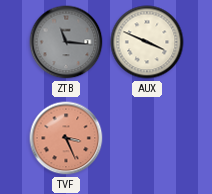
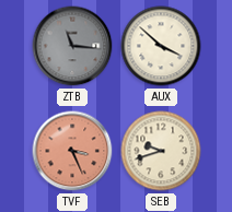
AUX: 3:49 -> 3:52
SEB: none -> 9:42
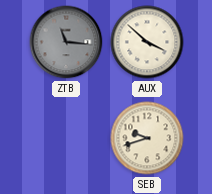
TVF: 3:26 -> none
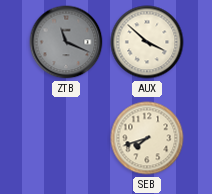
ZTB: 11:16 -> 11:19
SEB: 9:42 -> 7:42
